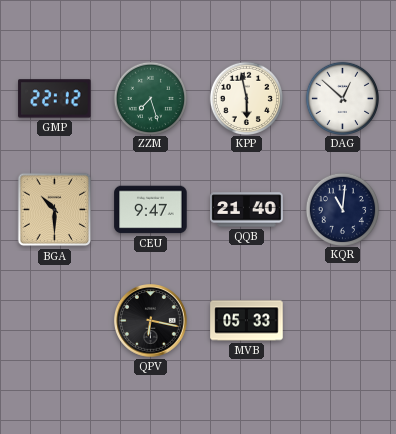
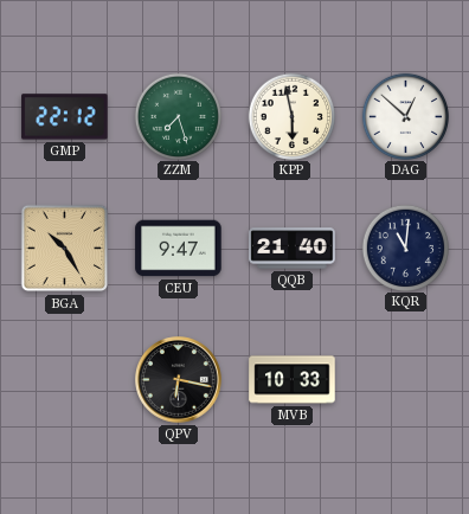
BGA: 10:30 -> 10:25
MVB: 05:33 -> 10:33
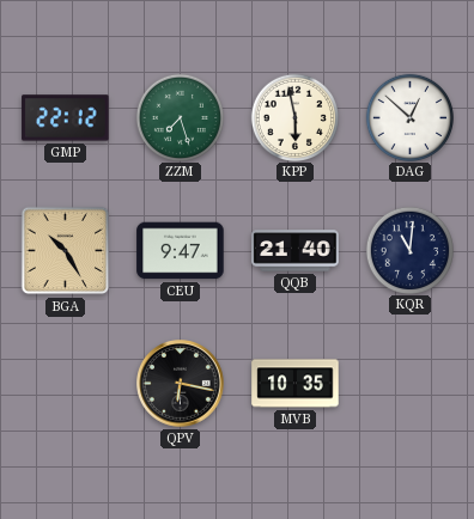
MVB: 10:33 -> 10:35
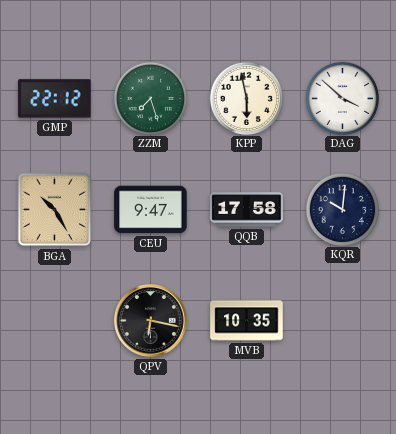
DAG: 12:52 -> 3:52
QQB: 21:40 -> 17:58
KQR: 11:01 -> 10:01
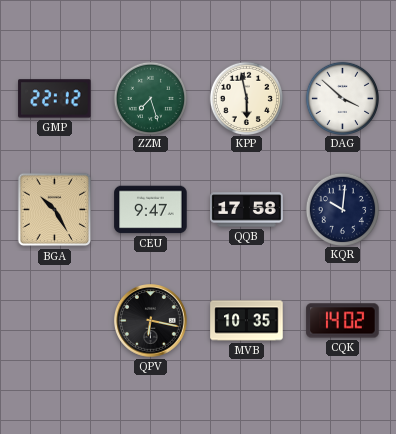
CQK: none -> 14:02
